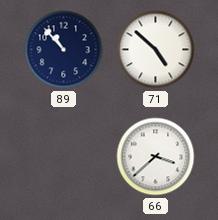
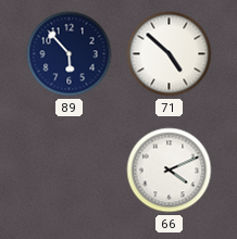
89: 10:53 -> 5:53
66: 3:38 -> 4:11
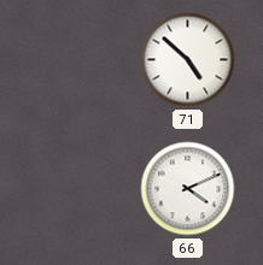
89: 5:53 -> none
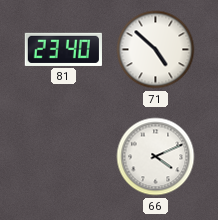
81: none -> 23:40
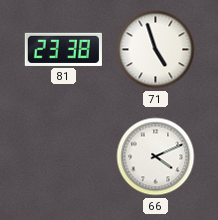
81: 23:40 -> 23:38
71: 4:52 -> 4:57
